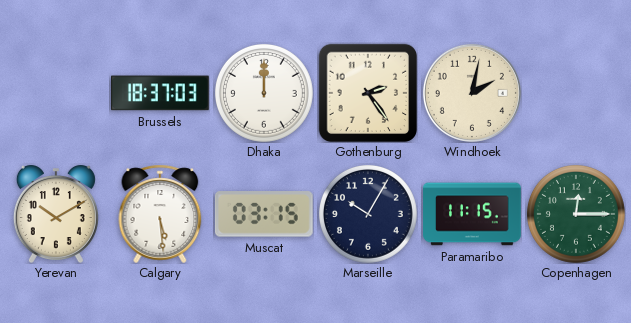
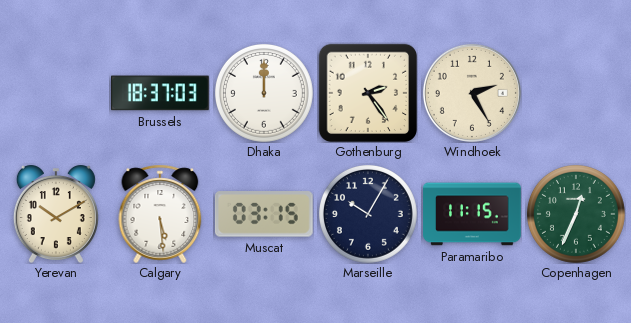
Windhoek: 2:02 -> 2:25
Copenhagen: 12:15 -> 12:34
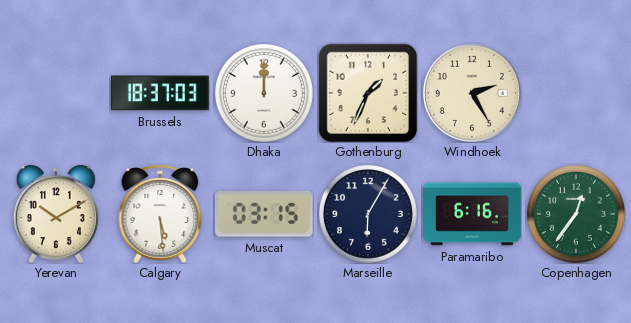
Gothenburg: 2:24 -> 1:34
Marseille: 10:05 -> 6:05
Paramaribo: 11:15 -> 6:16
Copenhagen: 12:34 -> 12:36
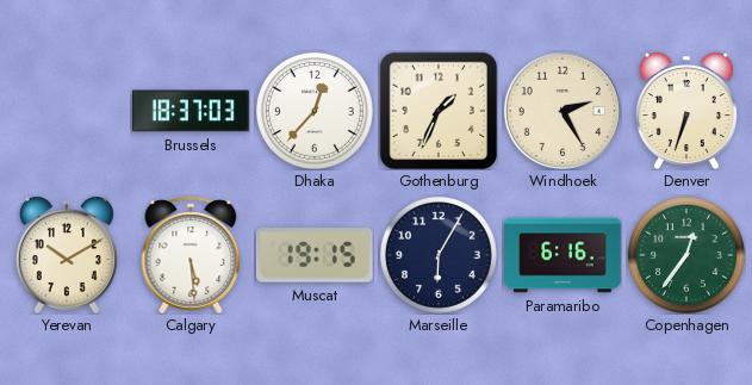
Dhaka: 12:00 -> 12:37
Denver: none -> 6:33
Muscat: 03:15 -> 19:15
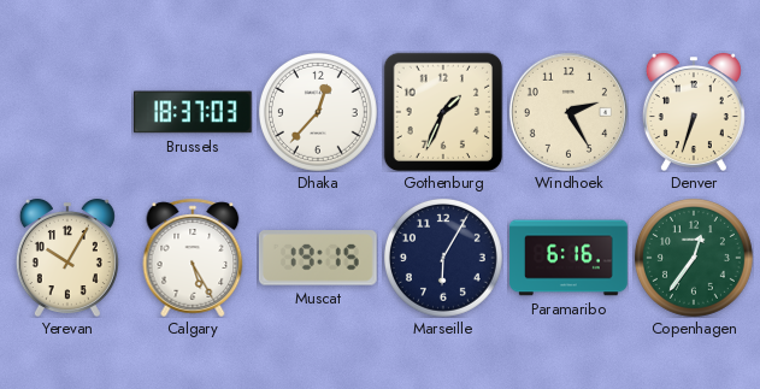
Yerevan: 10:10 -> 10:05
Calgary: 5:29 -> 5:25
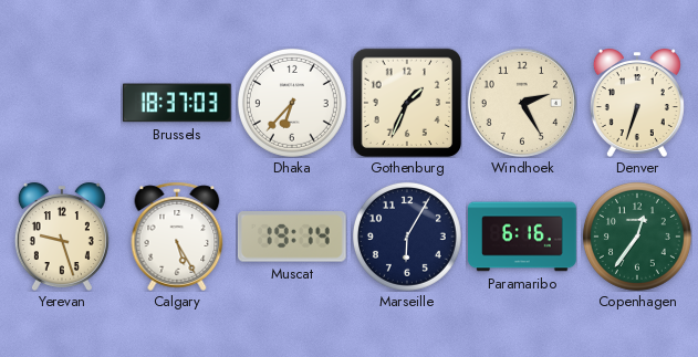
Dhaka: 12:37 -> 6:37
Yerevan: 10:05 -> 9:27
Muscat: 19:15 -> 19:14
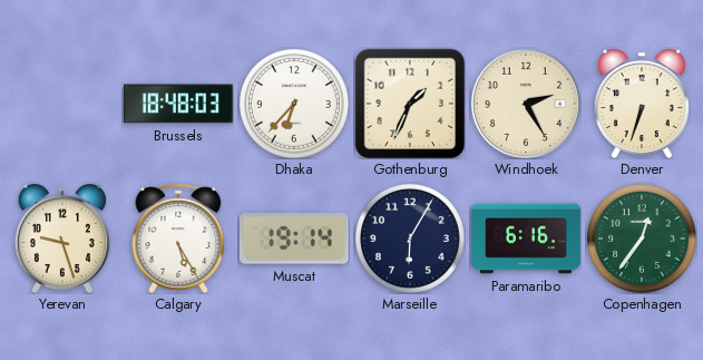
Brussels: 18:37 -> 18:48
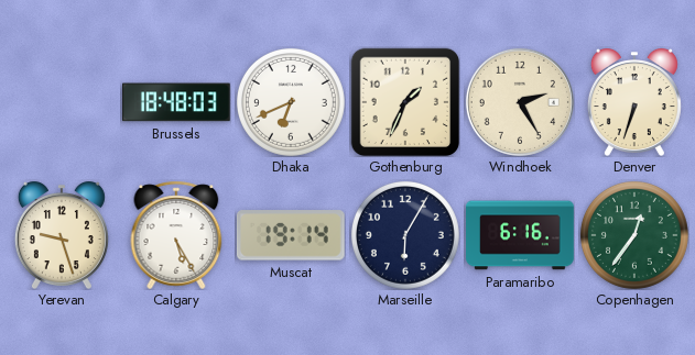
Dhaka: 6:37 -> 6:41
